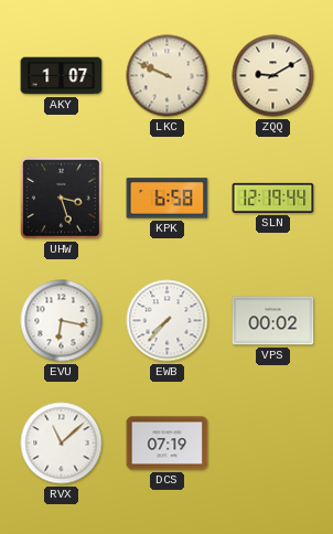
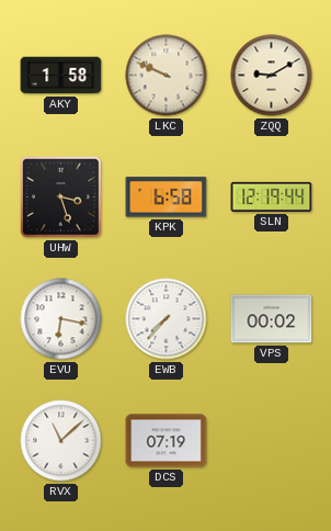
AKY: 1:07 -> 1:58
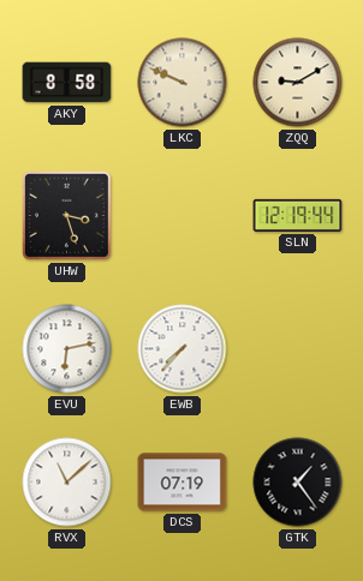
AKY: 1:58 -> 8:58
KPK: 6:58 -> none
EVU: 6:17 -> 6:13
VPS: 00:02 -> none
GTK: none -> 1:24
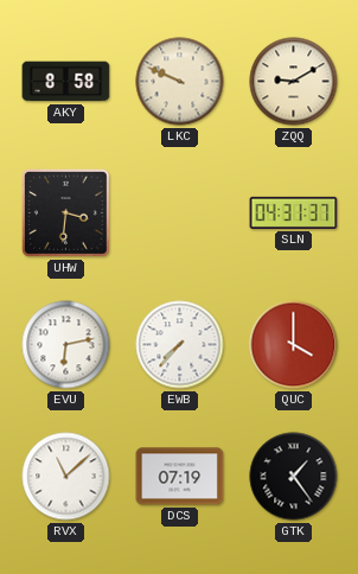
UHW: 3:27 -> 3:31
SLN: 12:19 -> 04:31
QUC: none -> 4:00
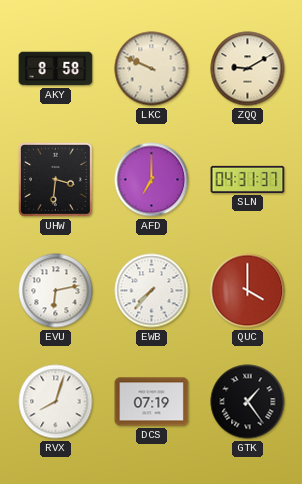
AFD: none -> 7:00
RVX: 11:08 -> 8:03
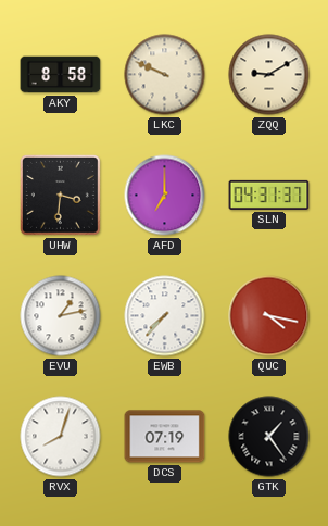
EVU: 6:13 -> 1:13
QUC: 4:00 -> 4:17
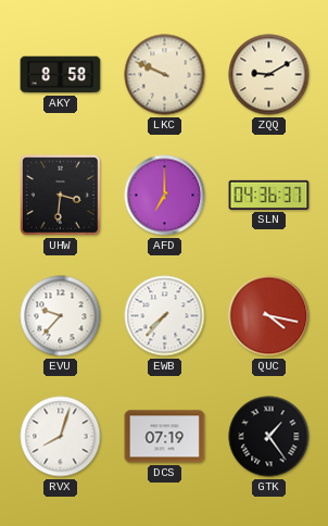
SLN: 04:31 -> 04:36
EVU: 1:13 -> 9:37
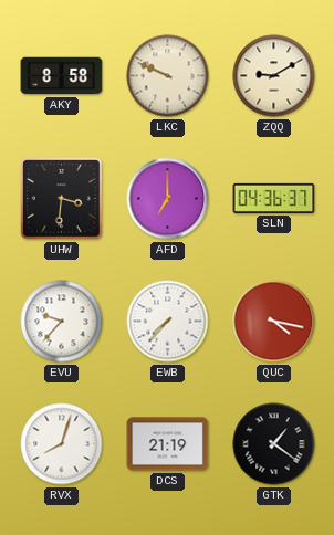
DCS: 07:19 -> 21:19
GTK: 1:24 -> 1:21
